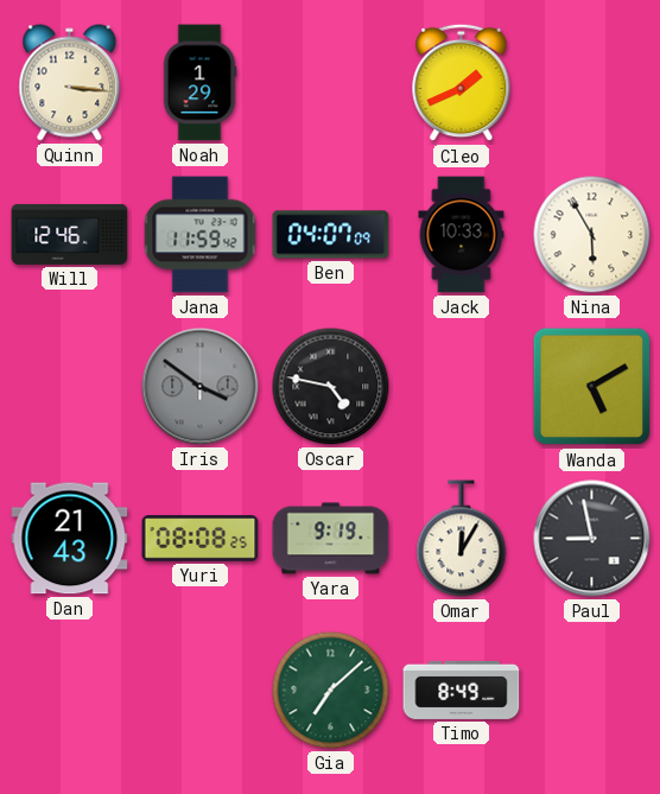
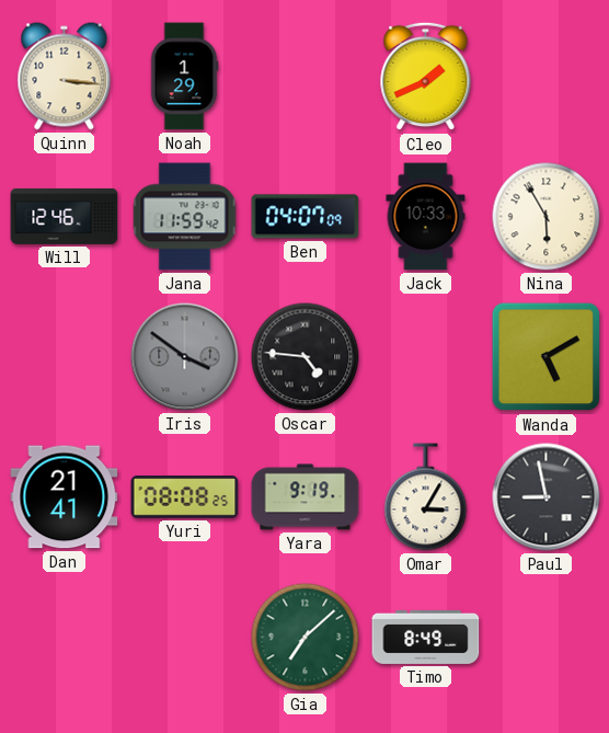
Oscar: 4:47 -> 4:46
Dan: 21:43 -> 21:41
Omar: 12:05 -> 3:05
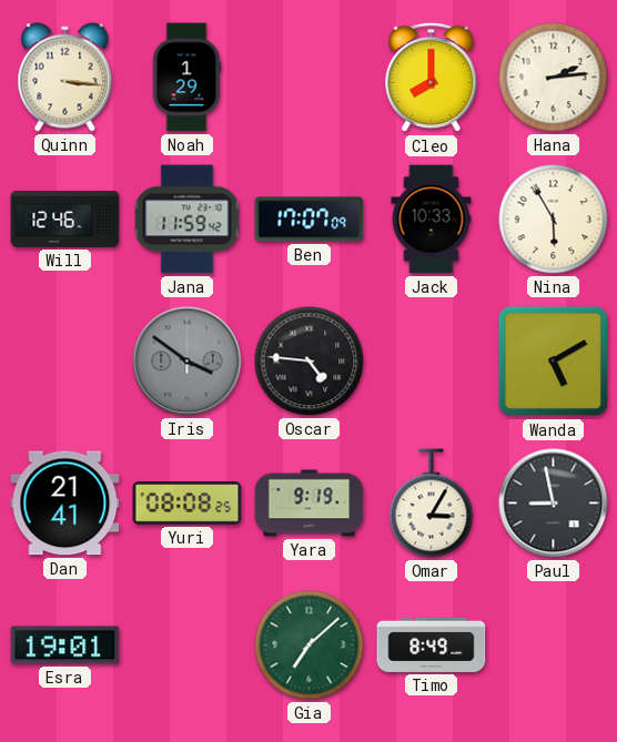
Cleo: 1:41 -> 8:00
Hana: none -> 2:14
Ben: 04:07 -> 17:07
Esra: none -> 19:01
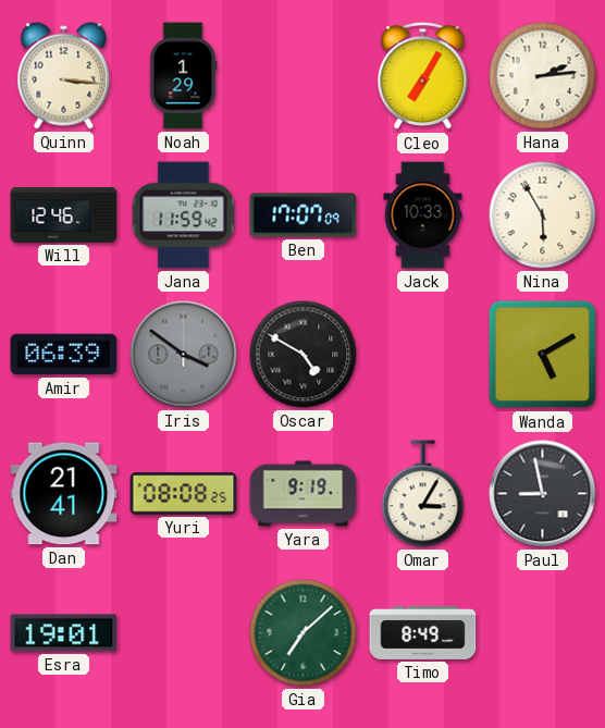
Cleo: 8:00 -> 7:05
Amir: none -> 06:39
Oscar: 4:46 -> 4:50
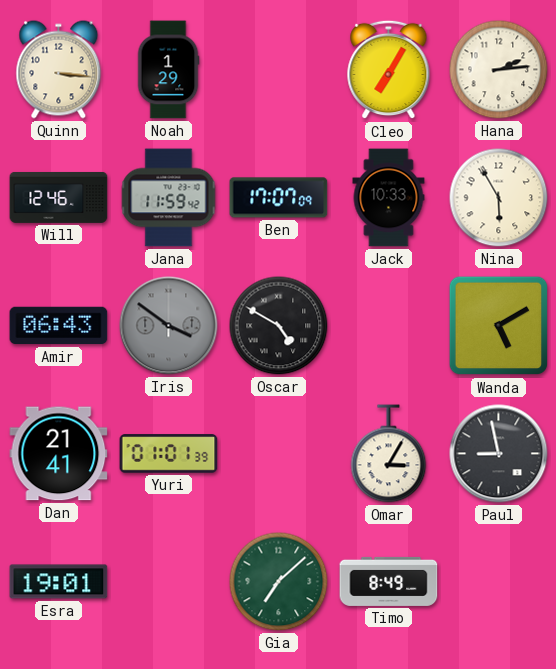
Amir: 06:39 -> 06:43
Yuri: 08:08 -> 01:01
Yara: 9:19 -> none
